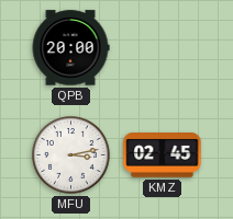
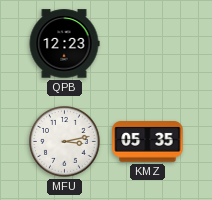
QPB: 20:00 -> 12:23
KMZ: 02:45 -> 05:35
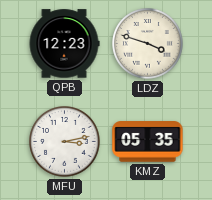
LDZ: none -> 3:48
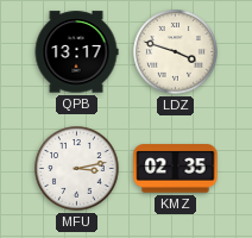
QPB: 12:23 -> 13:17
KMZ: 05:35 -> 02:35
